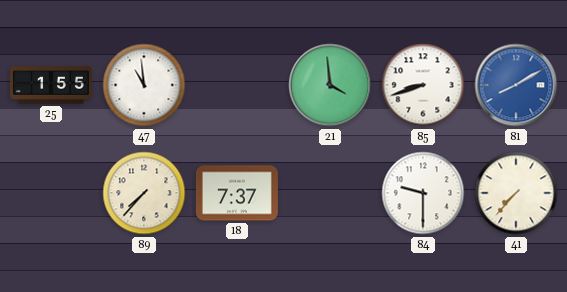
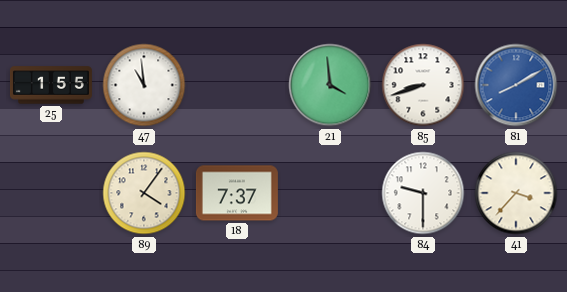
89: 7:37 -> 4:06
41: 7:37 -> 3:37
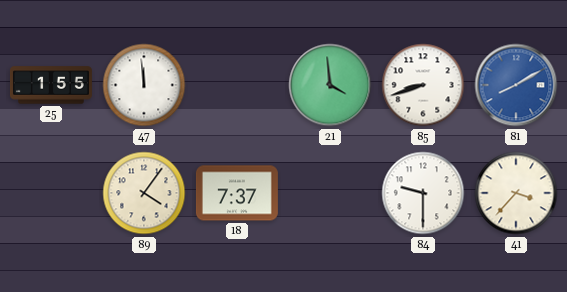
47: 10:59 -> 11:59
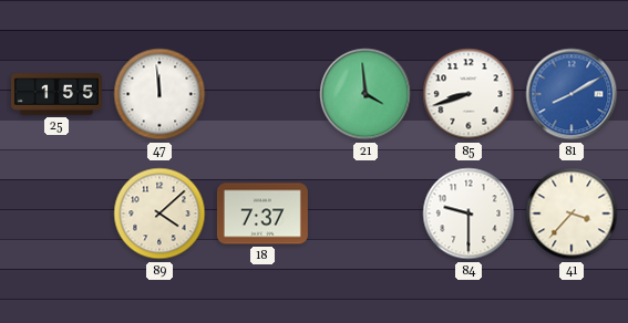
89: 4:06 -> 4:08
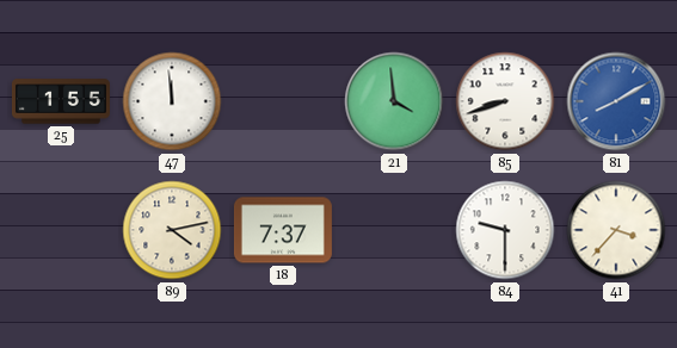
89: 4:08 -> 4:13
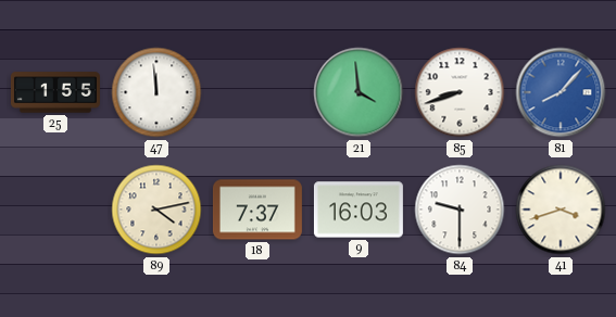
81: 8:10 -> 8:07
9: none -> 16:03
41: 3:37 -> 3:42
